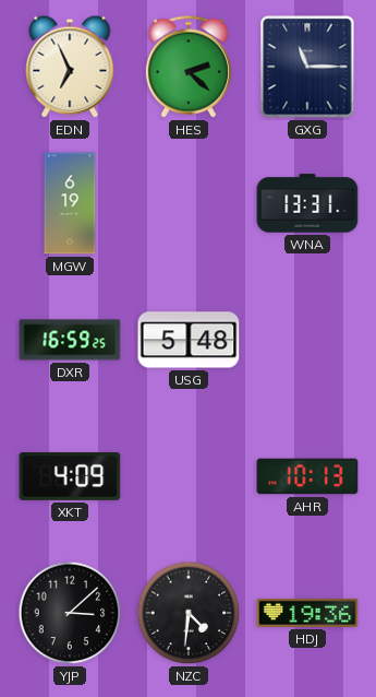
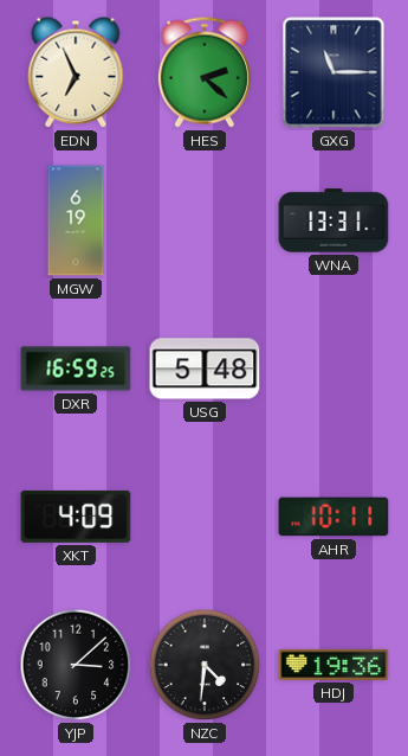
AHR: 10:13 -> 10:11
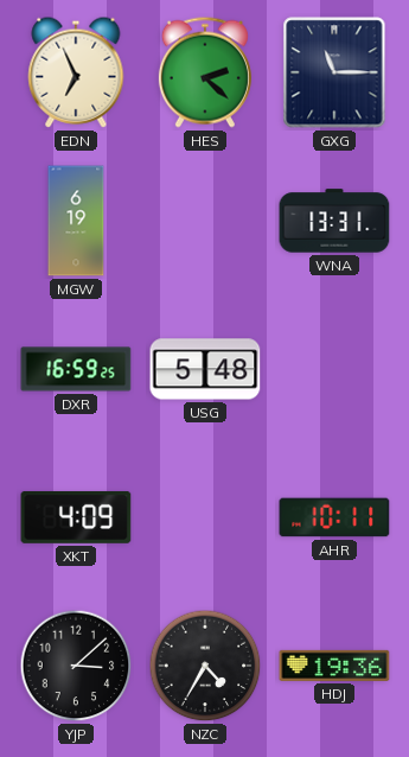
NZC: 4:31 -> 4:35
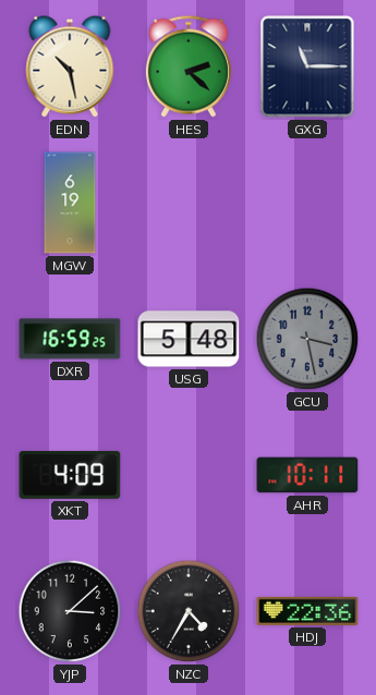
EDN: 6:56 -> 10:28
WNA: 13:31 -> none
GCU: none -> 3:28
HDJ: 19:36 -> 22:36
